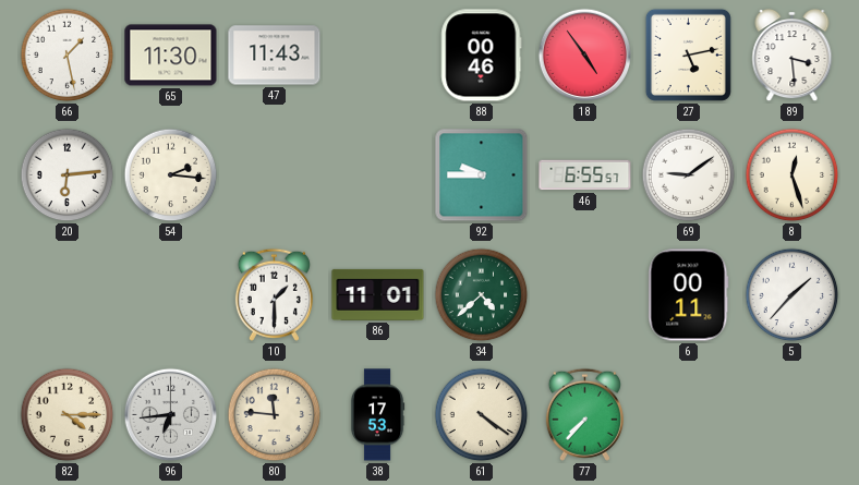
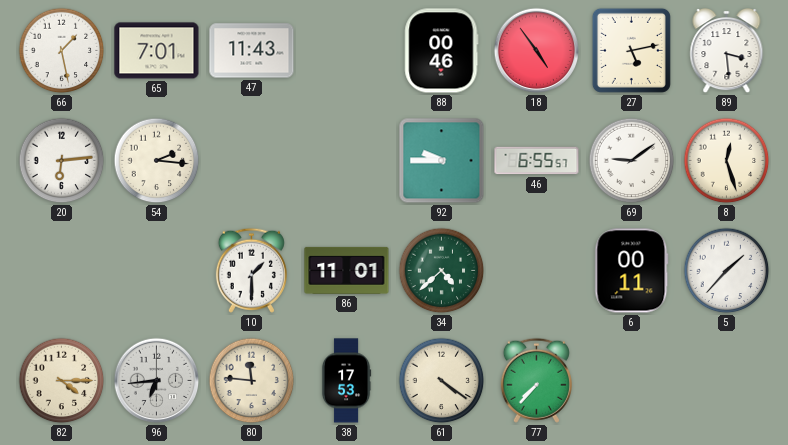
65: 11:30 -> 7:01
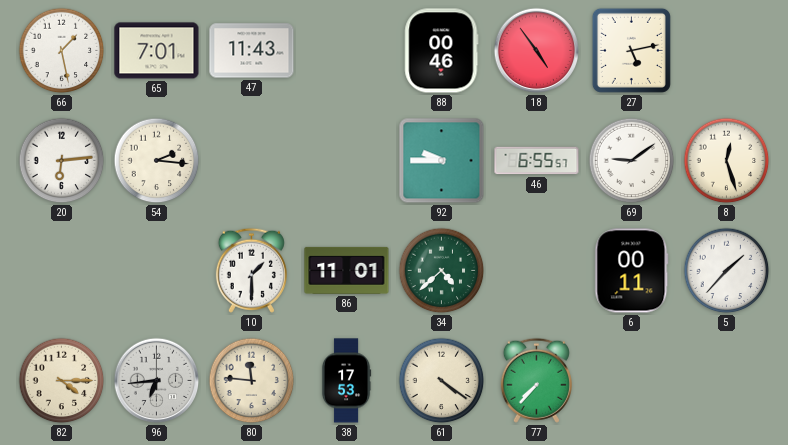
89: 3:29 -> none
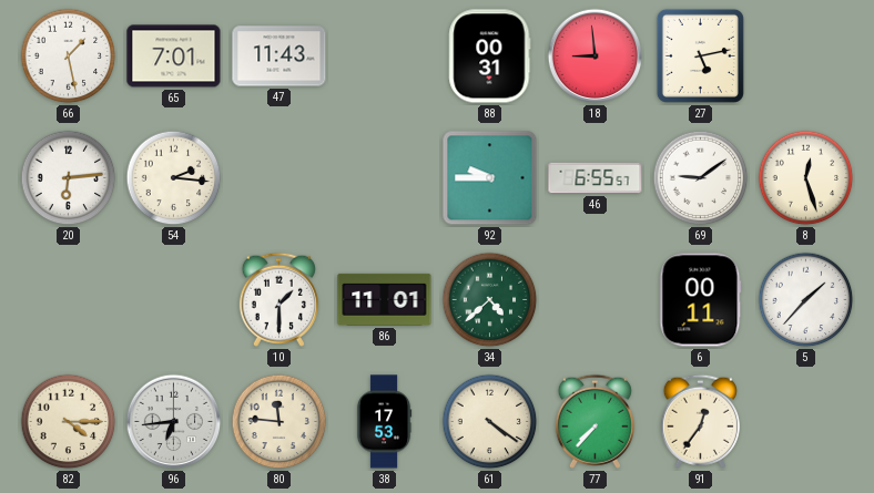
88: 00:46 -> 00:31
18: 4:54 -> 8:59
91: none -> 12:36
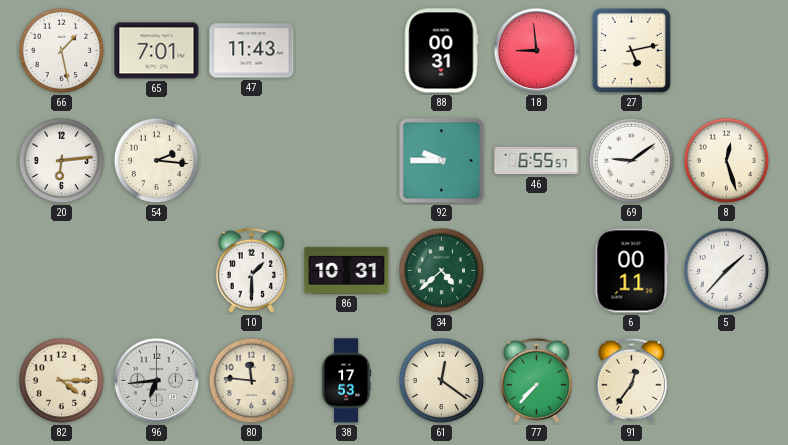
86: 11:01 -> 10:31
61: 4:21 -> 12:21
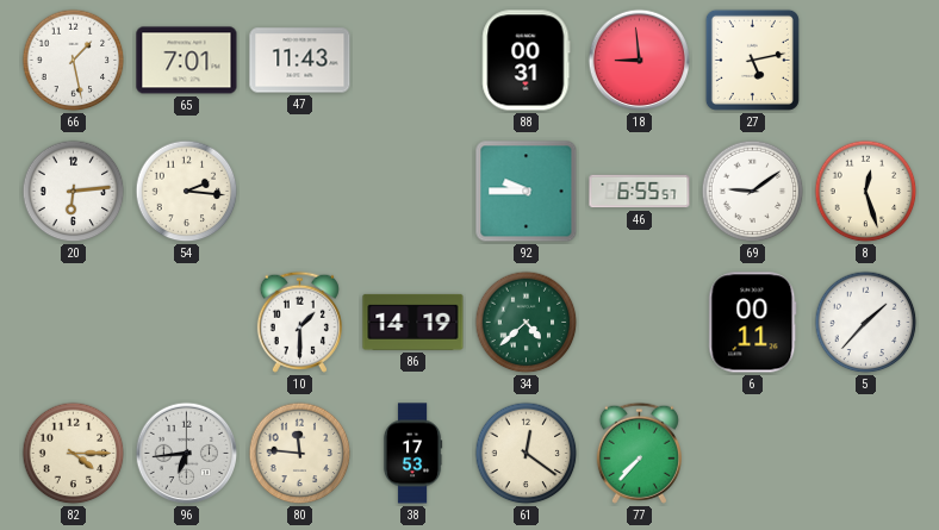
86: 10:31 -> 14:19
91: 12:36 -> none
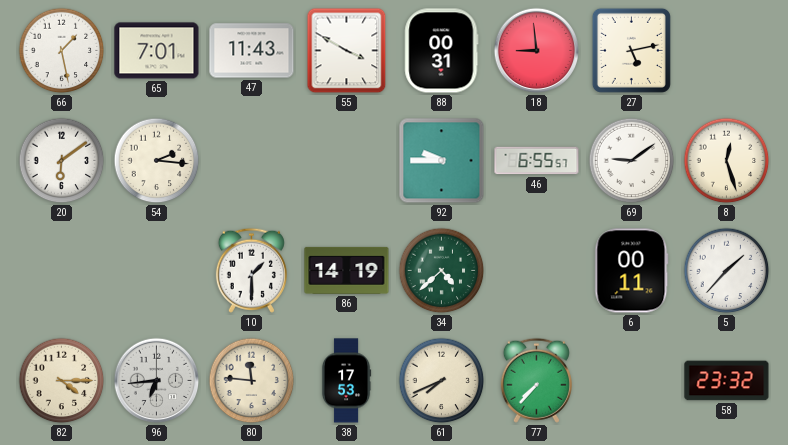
55: none -> 3:50
20: 6:14 -> 6:09
61: 12:21 -> 7:41
58: none -> 23:32
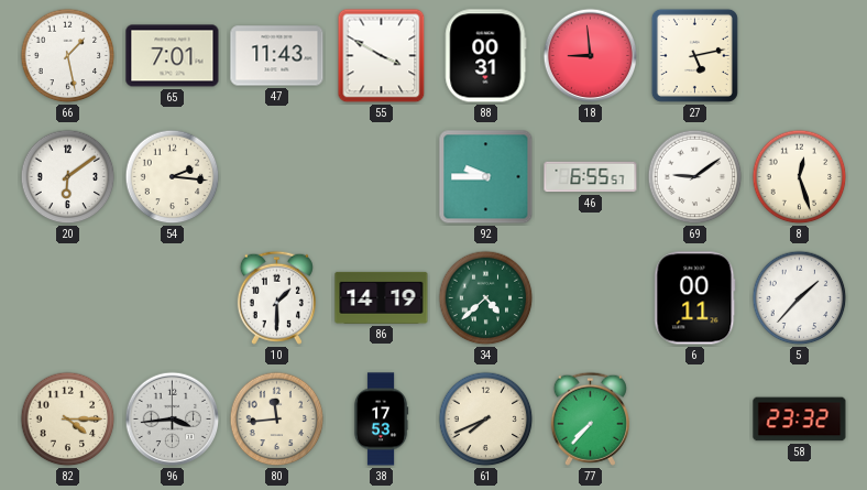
96: 6:44 -> 3:44
80: 11:46 -> 11:44
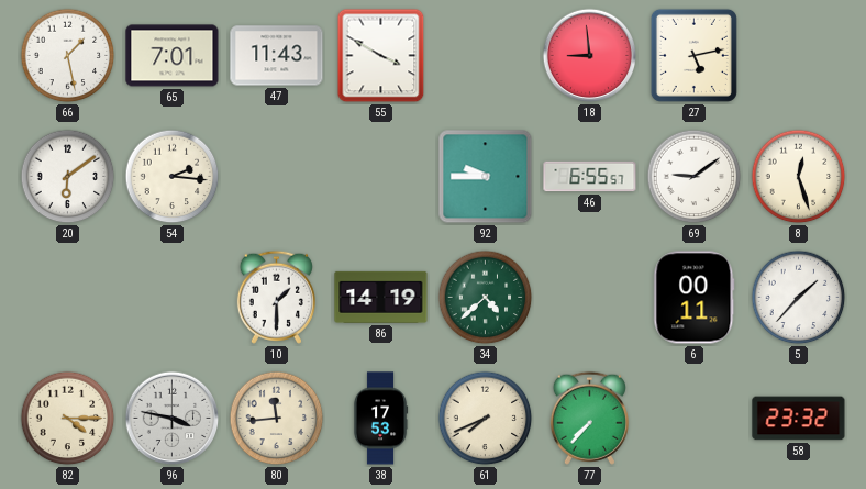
88: 00:31 -> none
96: 3:44 -> 3:47
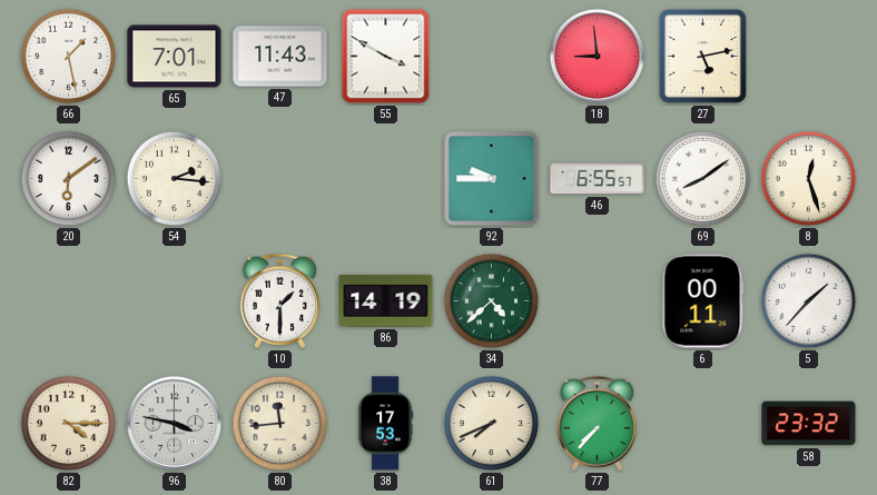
69: 9:09 -> 8:09
